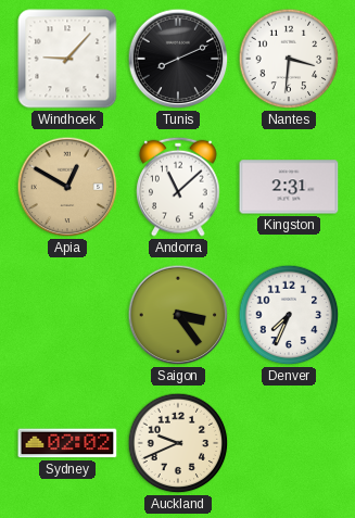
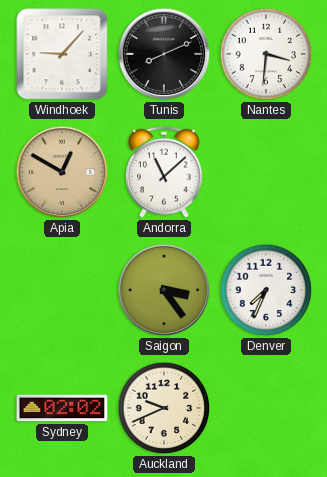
Kingston: 2:31 -> none
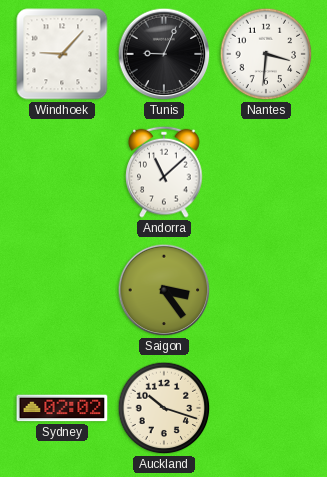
Tunis: 8:11 -> 9:04
Apia: 12:50 -> none
Denver: 7:34 -> none
Auckland: 9:41 -> 10:18
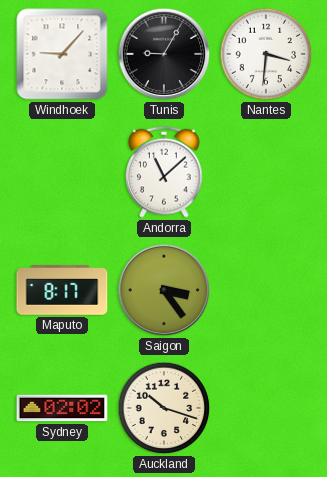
Tunis: 9:04 -> 9:05
Maputo: none -> 8:17
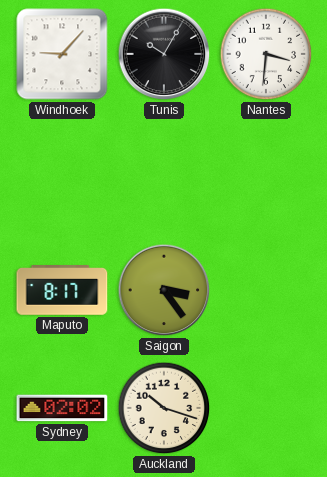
Tunis: 9:05 -> 10:05
Andorra: 11:08 -> none
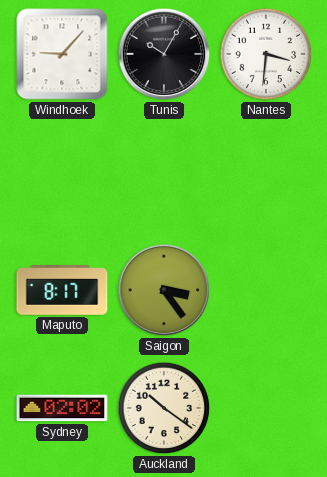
Auckland: 10:18 -> 10:21
